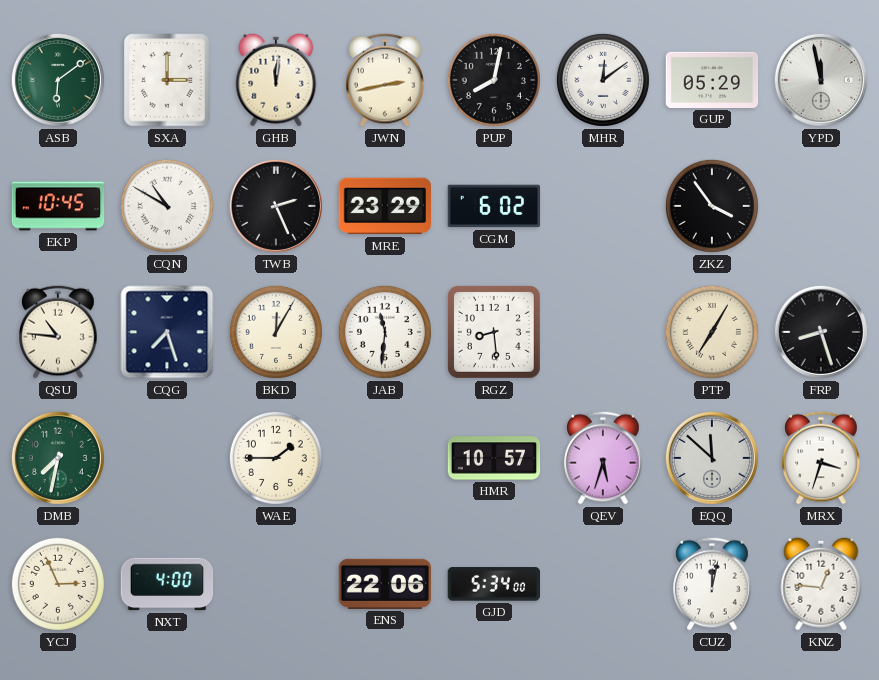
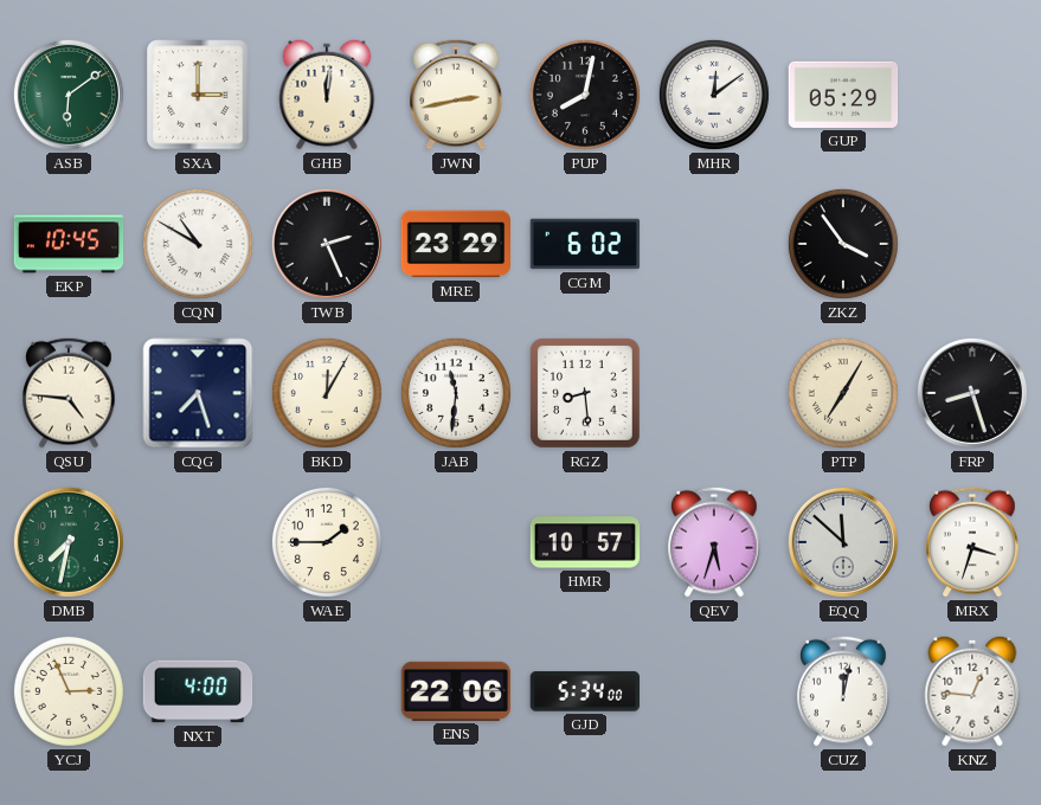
YPD: 11:58 -> none
QSU: 10:46 -> 4:46
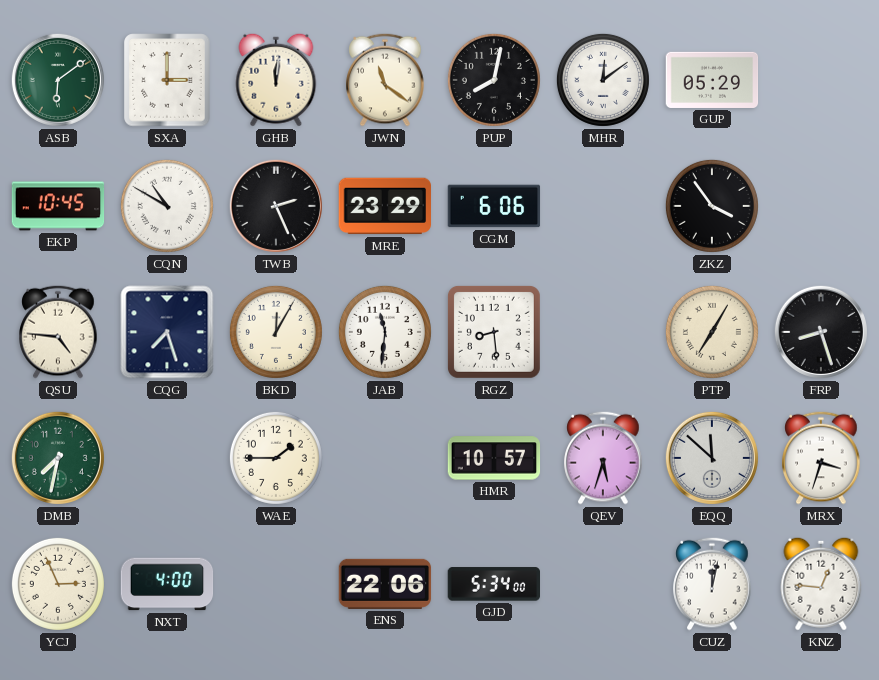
JWN: 2:43 -> 11:21
CGM: 6:02 -> 6:06
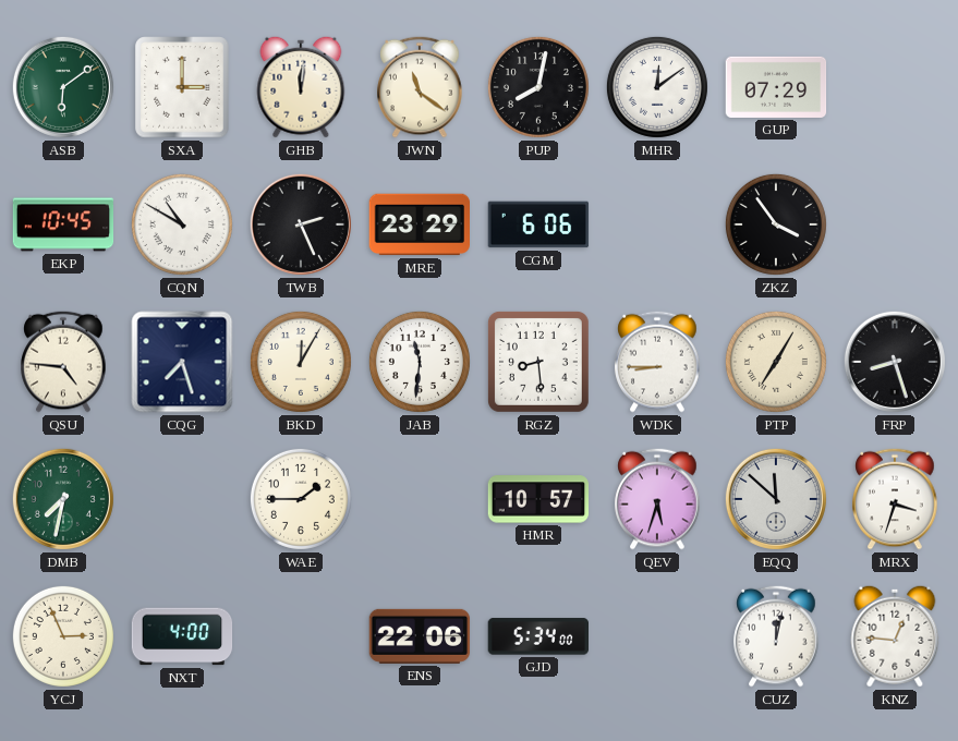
GUP: 05:29 -> 07:29
WDK: none -> 8:45
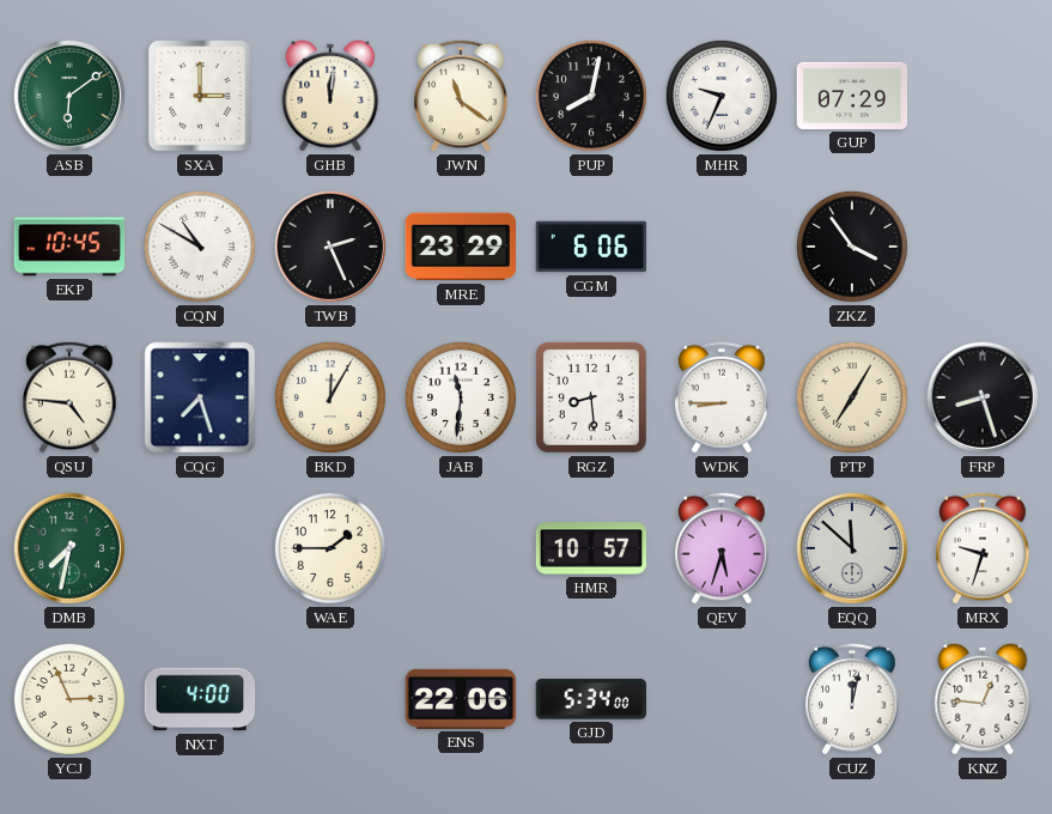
MHR: 12:09 -> 9:34
MRX: 3:33 -> 9:33
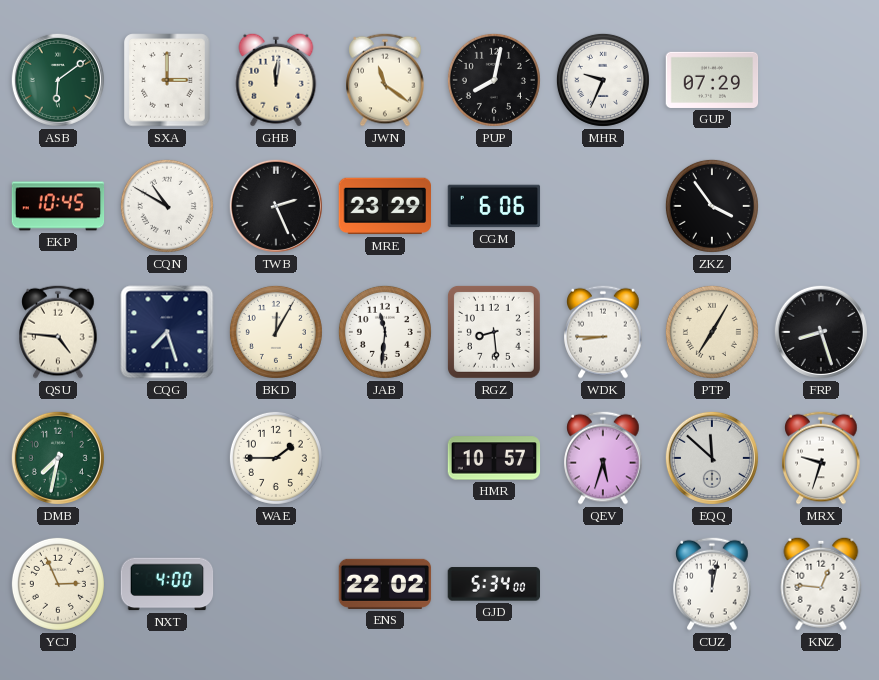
ENS: 22:06 -> 22:02
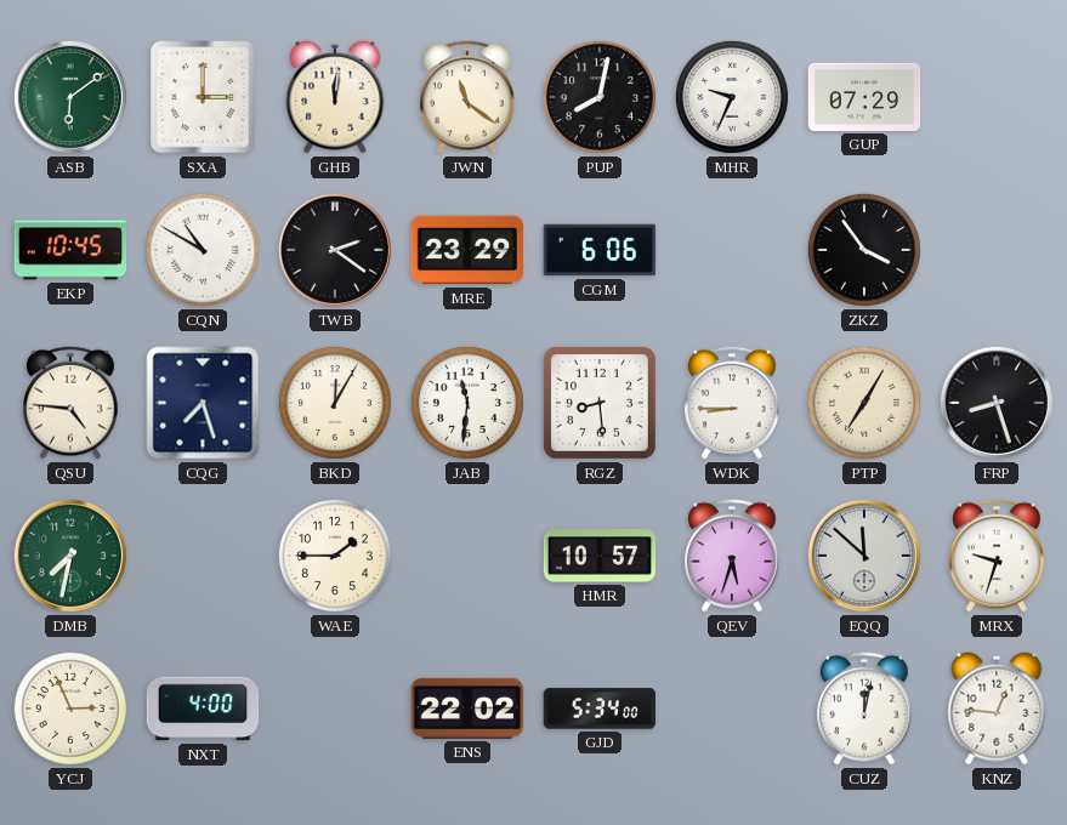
TWB: 2:26 -> 2:21
